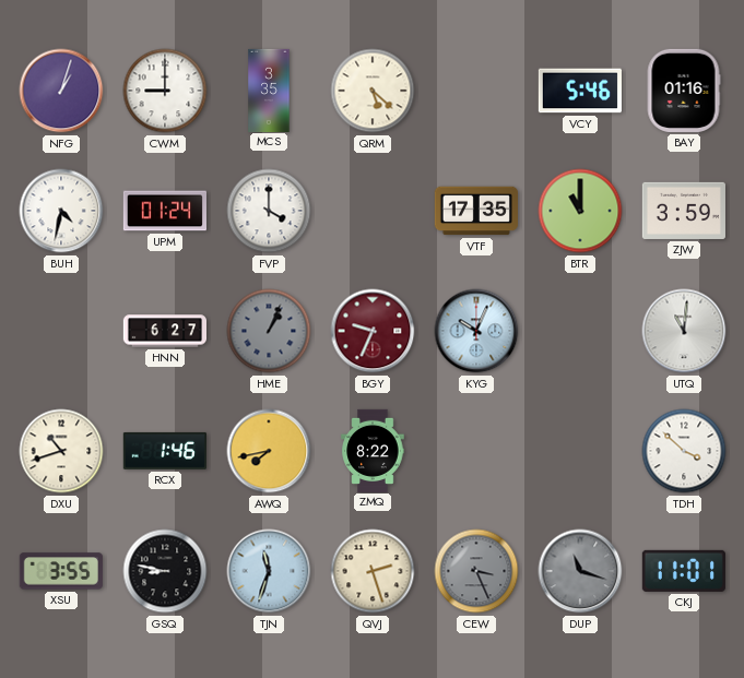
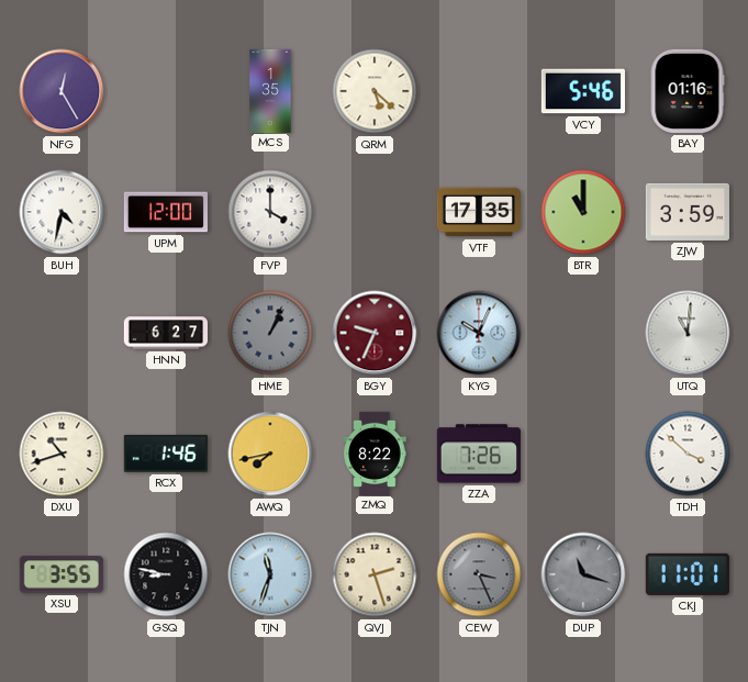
NFG: 1:03 -> 12:25
CWM: 9:00 -> none
MCS: 3:35 -> 1:35
UPM: 01:24 -> 12:00
ZZA: none -> 7:26
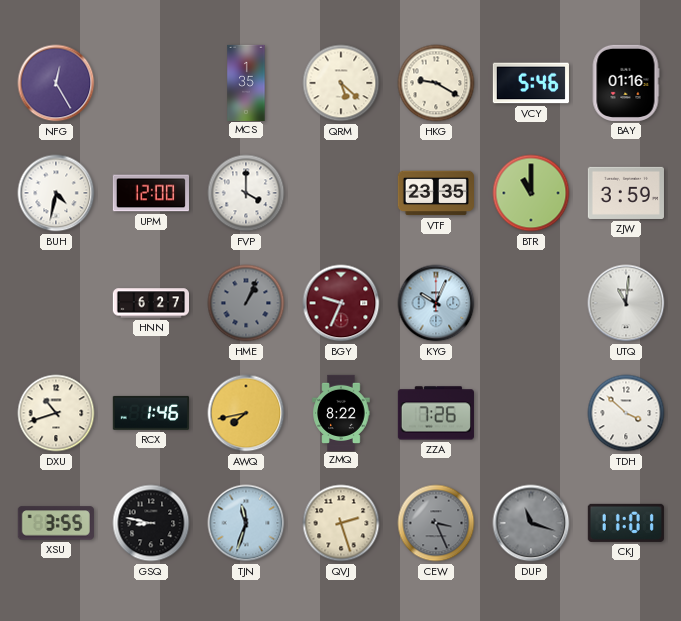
HKG: none -> 9:20
VTF: 17:35 -> 23:35
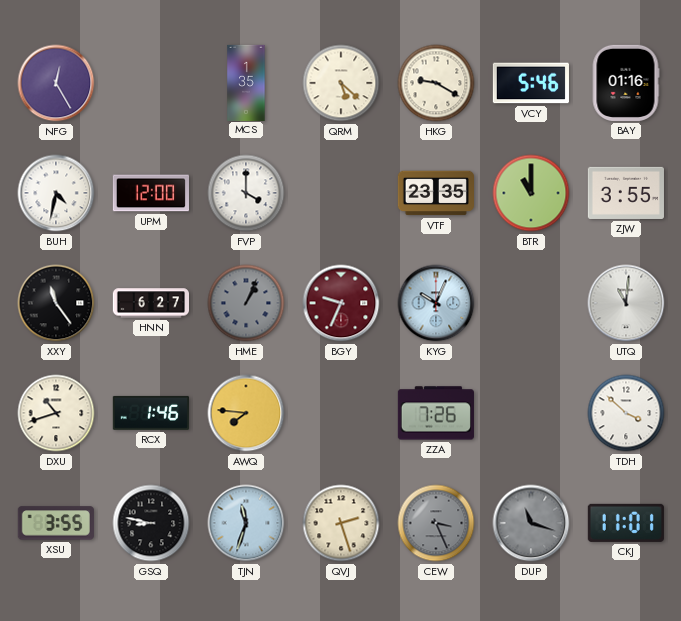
ZJW: 3:59 -> 3:55
XXY: none -> 11:24
AWQ: 7:43 -> 7:46
ZMQ: 8:22 -> none
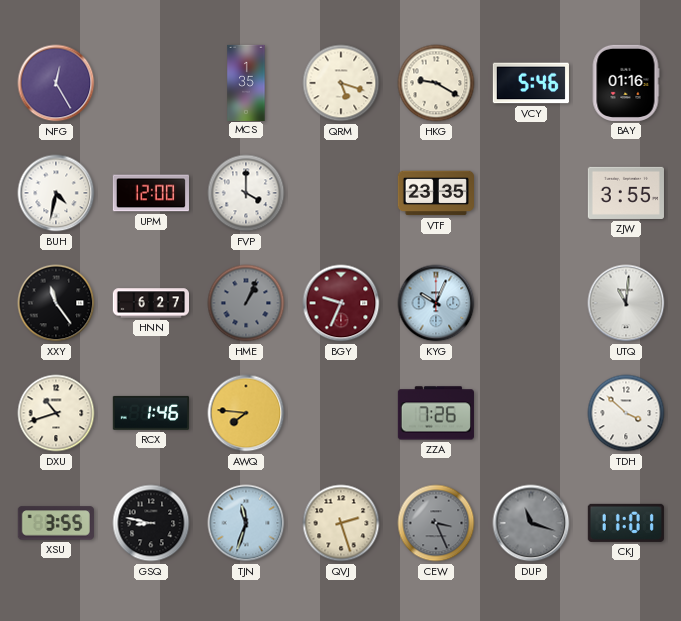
QRM: 5:22 -> 5:18
BTR: 11:00 -> none
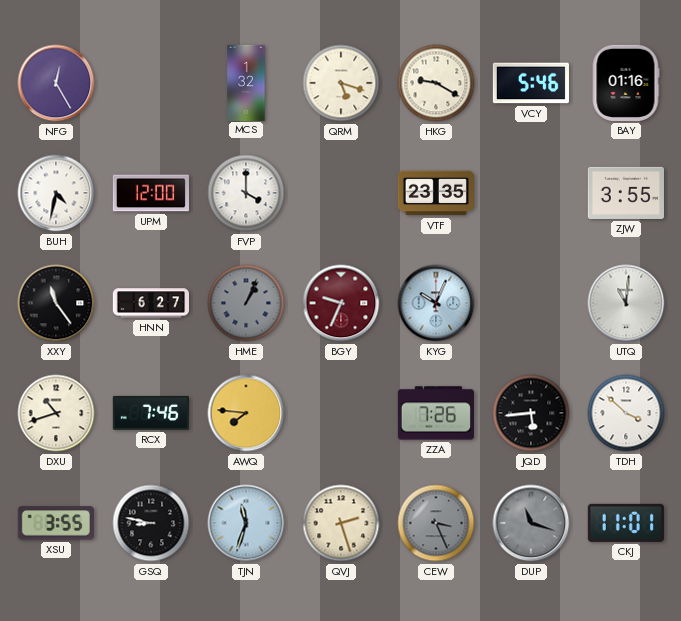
MCS: 1:35 -> 1:32
RCX: 1:46 -> 7:46
JQD: none -> 5:44
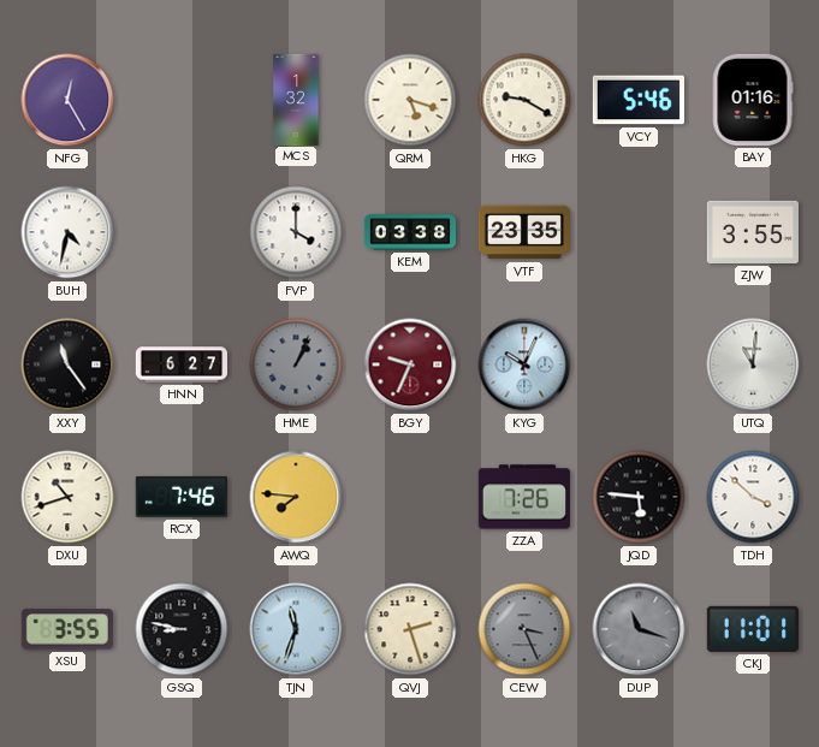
UPM: 12:00 -> none
KEM: none -> 03:38
JQD: 5:44 -> 5:46
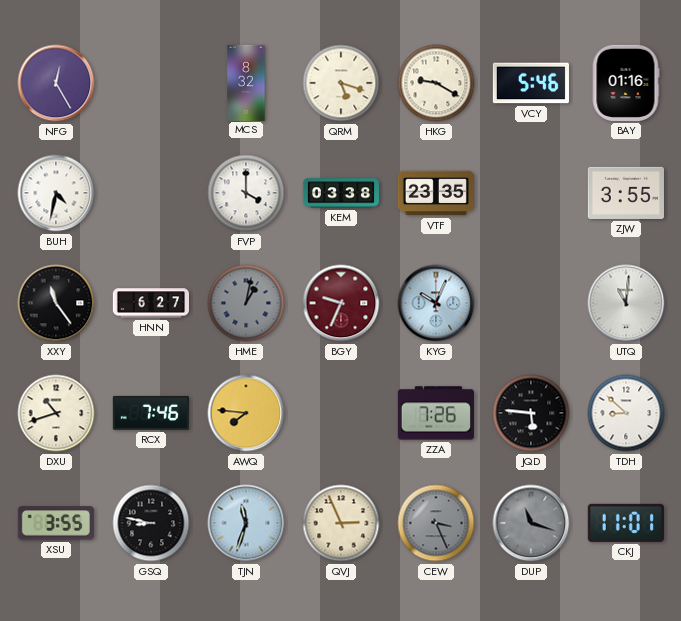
MCS: 1:32 -> 8:32
HME: 1:04 -> 1:02
TDH: 3:52 -> 8:52
QVJ: 2:27 -> 2:56
